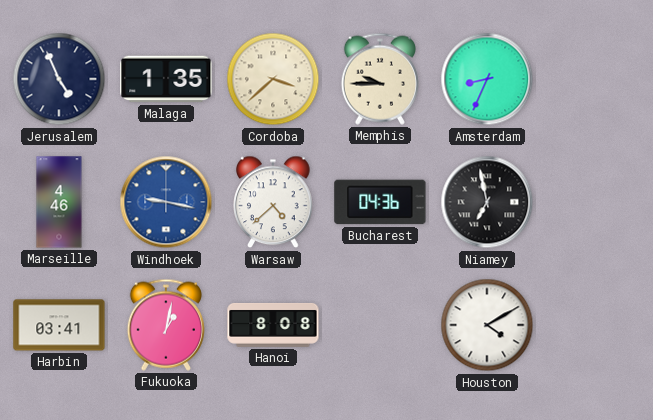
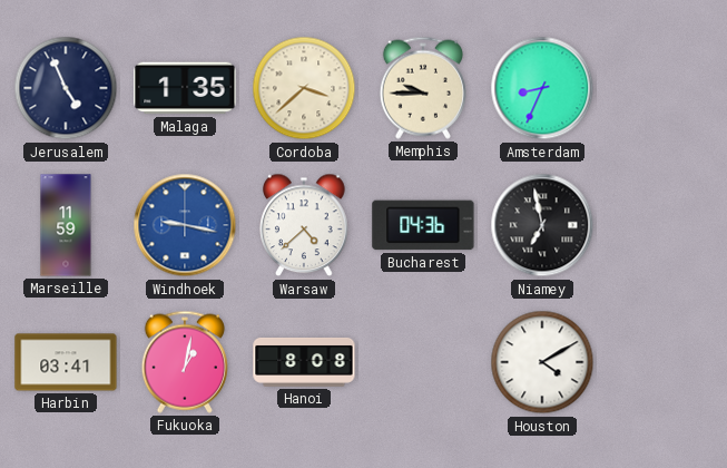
Marseille: 4:46 -> 11:59
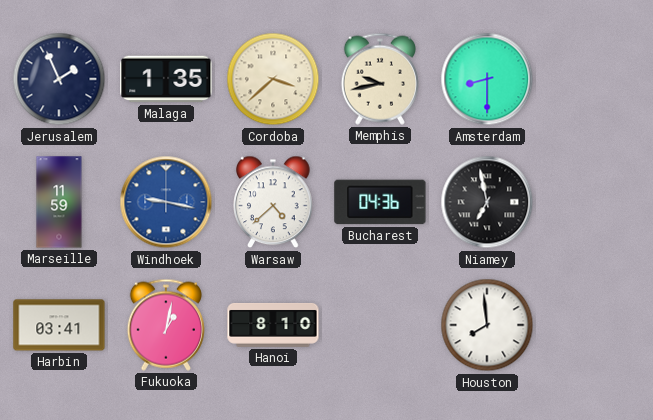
Jerusalem: 4:56 -> 1:56
Memphis: 9:45 -> 9:43
Amsterdam: 8:34 -> 8:30
Hanoi: 8:08 -> 8:10
Houston: 4:10 -> 7:59
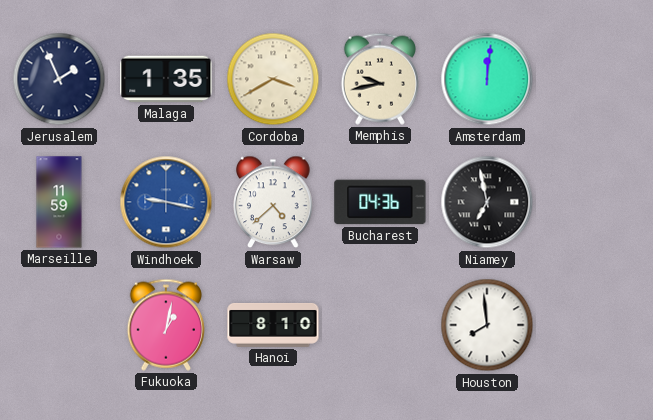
Cordoba: 3:38 -> 3:40
Amsterdam: 8:30 -> 12:01
Harbin: 03:41 -> none
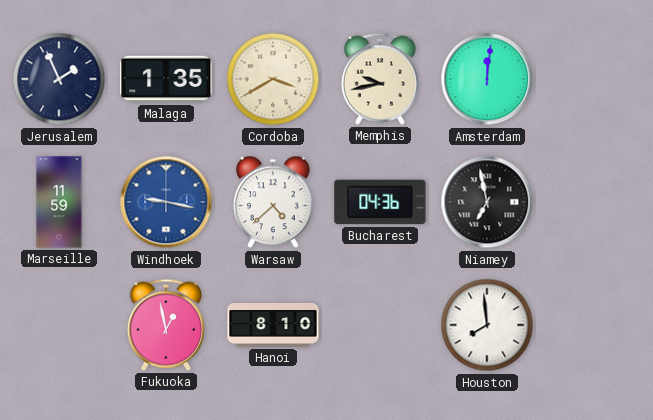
Fukuoka: 1:02 -> 12:58
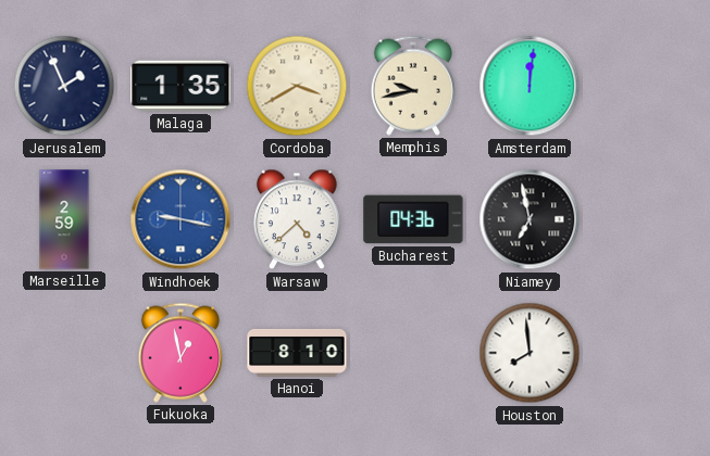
Marseille: 11:59 -> 2:59
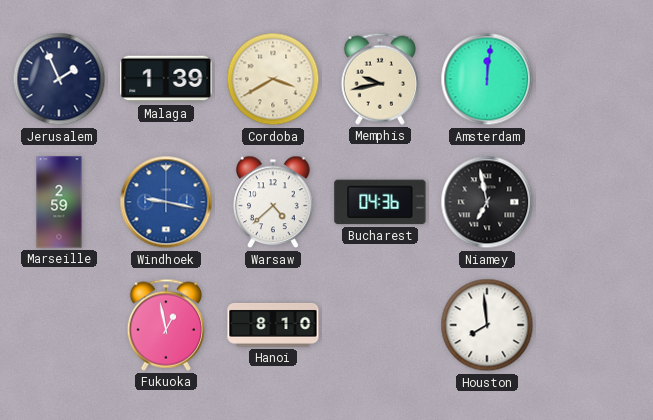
Malaga: 1:35 -> 1:39
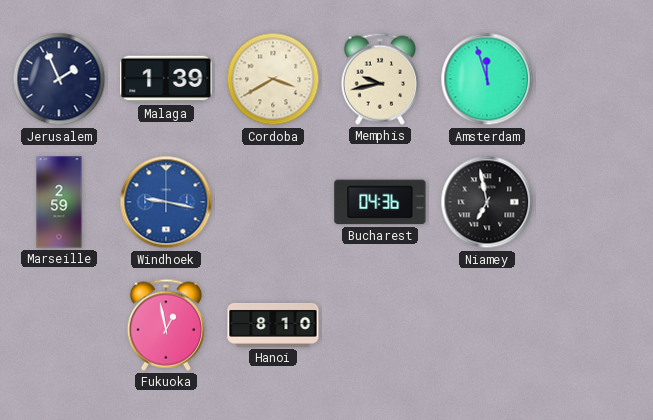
Amsterdam: 12:01 -> 11:57
Warsaw: 4:38 -> none
Houston: 7:59 -> none
